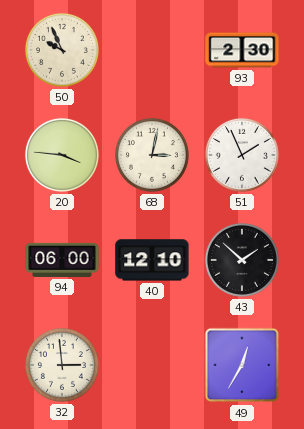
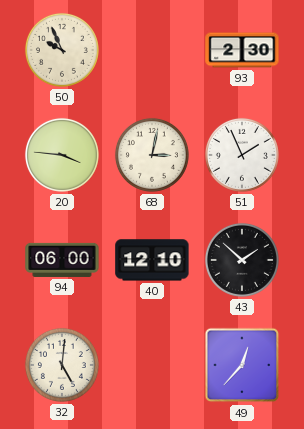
32: 2:59 -> 5:01
49: 12:35 -> 12:37
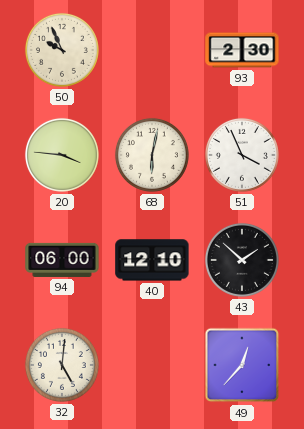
68: 3:02 -> 6:02
51: 1:56 -> 3:56
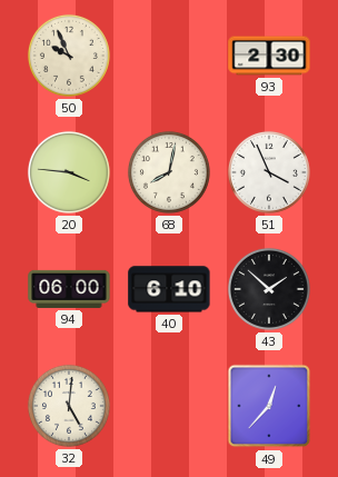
68: 6:02 -> 8:02
40: 12:10 -> 6:10
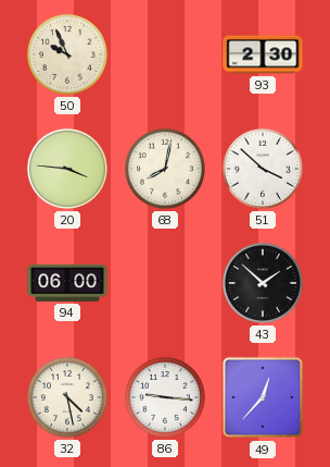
51: 3:56 -> 3:52
40: 6:10 -> none
32: 5:01 -> 4:28
86: none -> 9:16
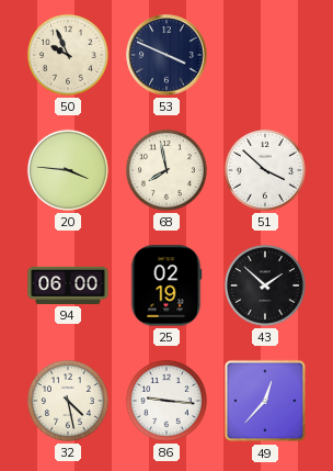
53: none -> 3:49
93: 2:30 -> none
68: 8:02 -> 7:58
25: none -> 02:19
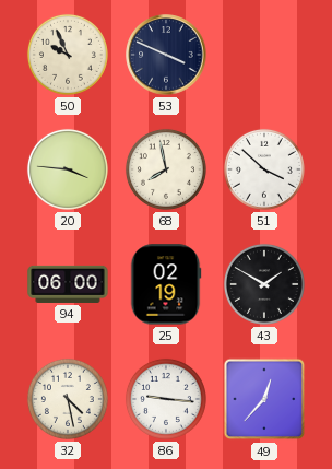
43: 1:52 -> 1:50
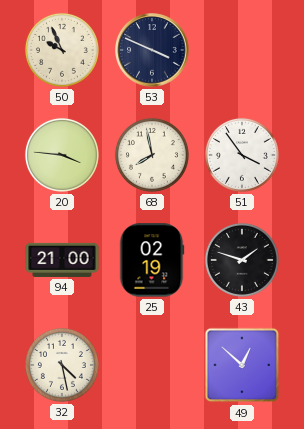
51: 3:52 -> 3:54
94: 06:00 -> 21:00
43: 1:50 -> 1:48
86: 9:16 -> none
49: 12:37 -> 12:52
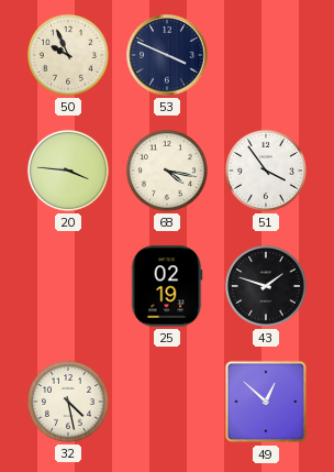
68: 7:58 -> 4:17
94: 21:00 -> none
